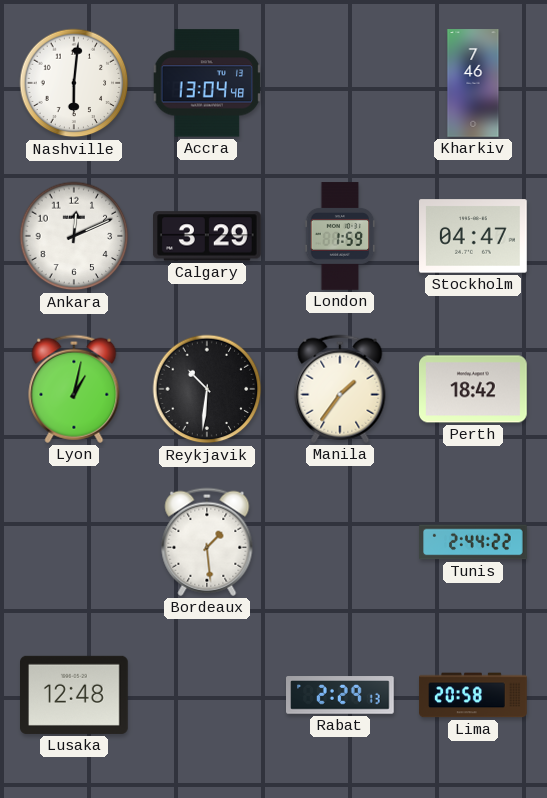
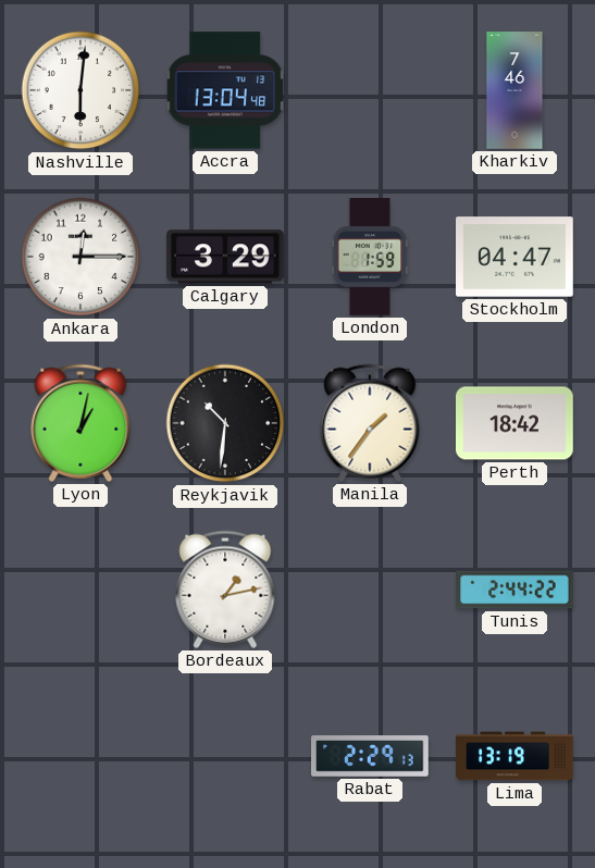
Ankara: 12:11 -> 12:15
Bordeaux: 1:29 -> 1:13
Lusaka: 12:48 -> none
Lima: 20:58 -> 13:19
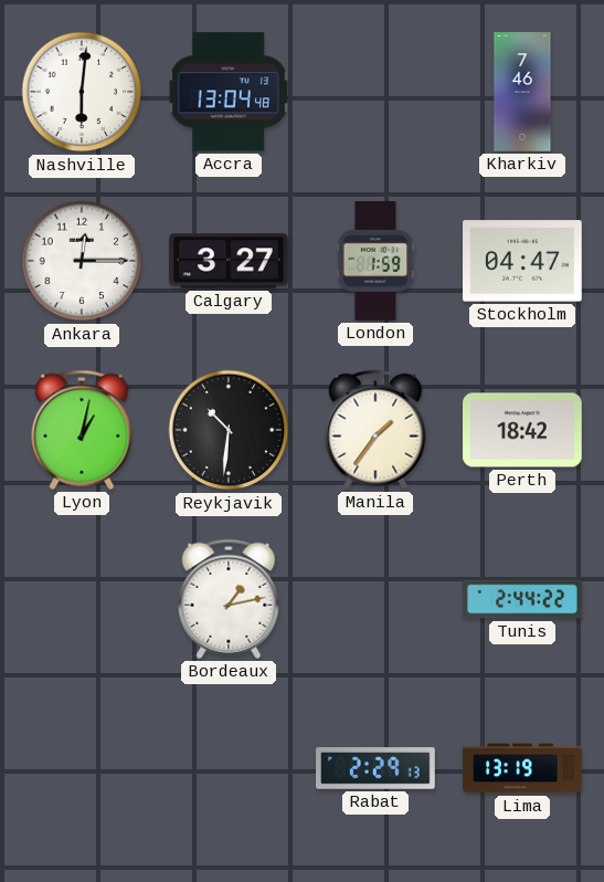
Calgary: 3:29 -> 3:27
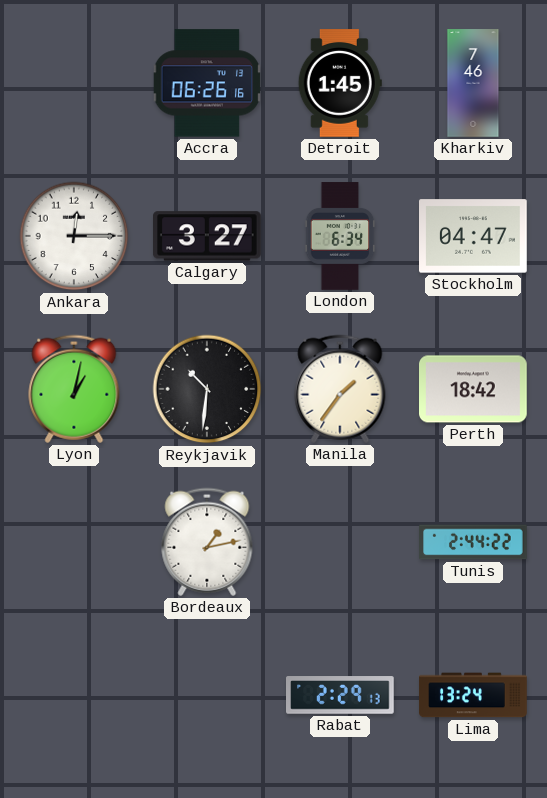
Nashville: 6:01 -> none
Accra: 13:04 -> 06:26
Detroit: none -> 1:45
London: 1:59 -> 6:34
Lima: 13:19 -> 13:24
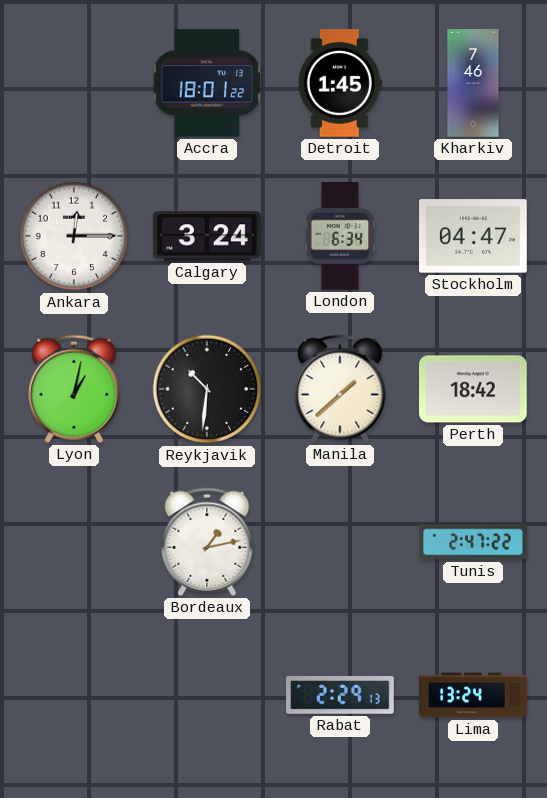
Accra: 06:26 -> 18:01
Calgary: 3:27 -> 3:24
Manila: 1:36 -> 1:38
Tunis: 2:44 -> 2:47
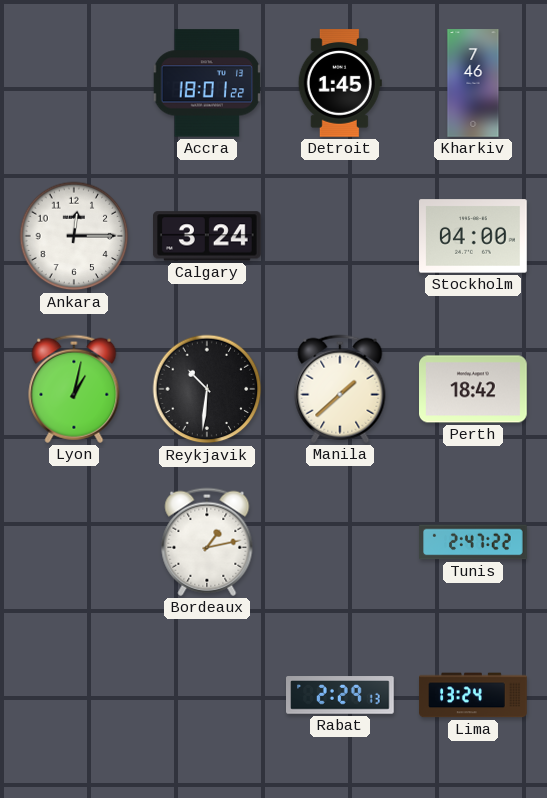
London: 6:34 -> none
Stockholm: 04:47 -> 04:00
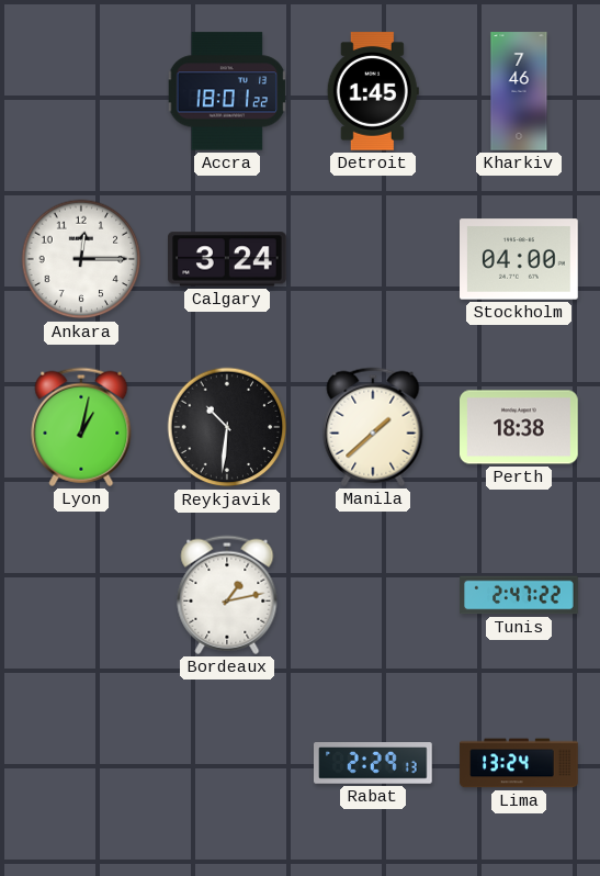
Perth: 18:42 -> 18:38
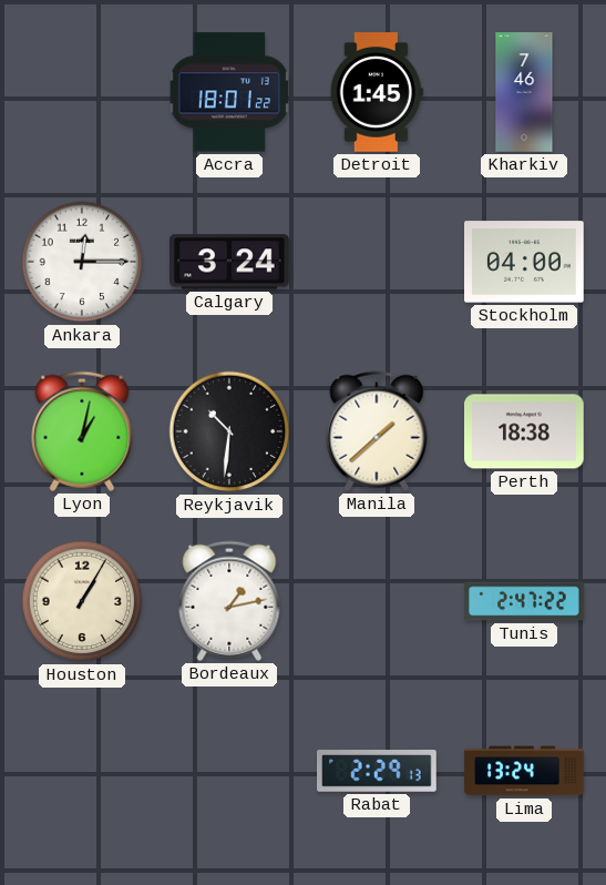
Houston: none -> 1:05
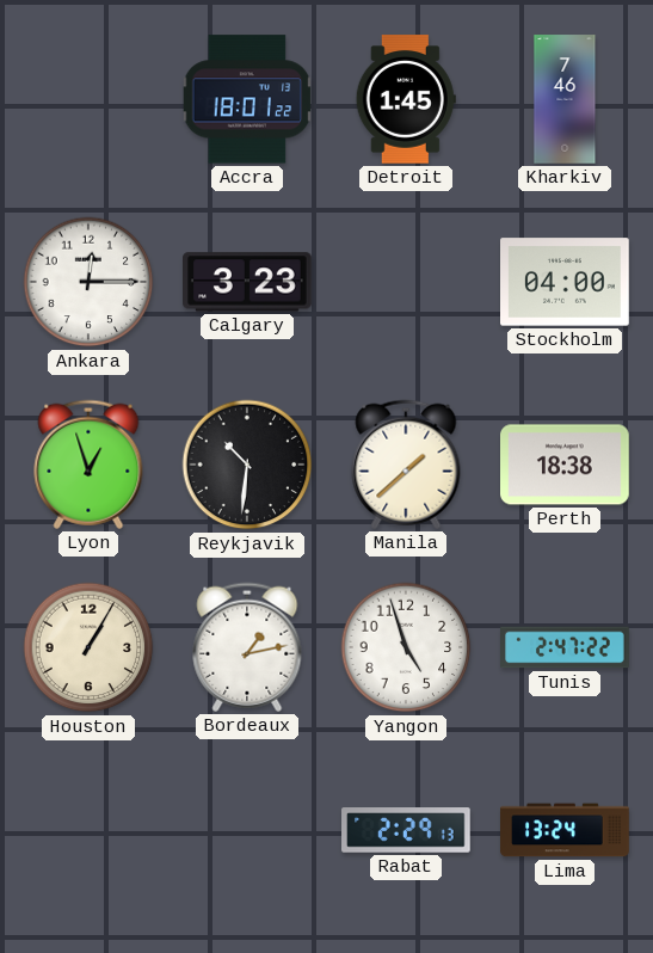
Calgary: 3:24 -> 3:23
Lyon: 1:02 -> 12:57
Yangon: none -> 4:57
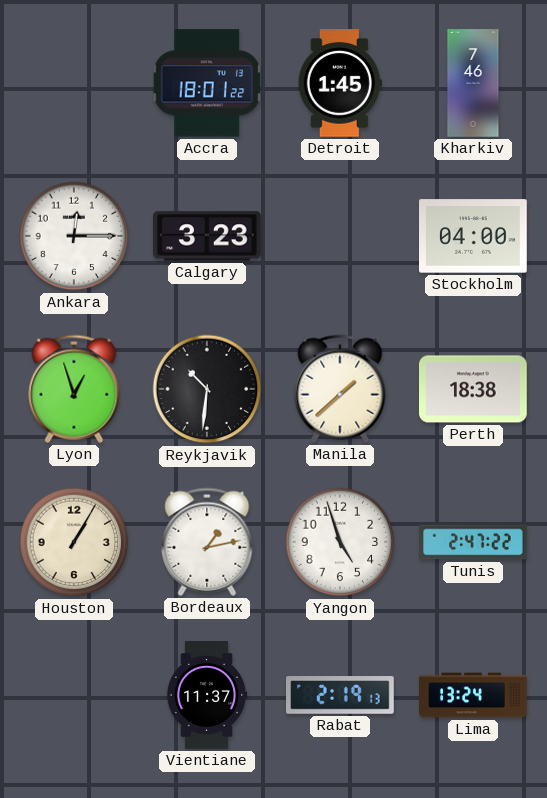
Vientiane: none -> 11:37
Rabat: 2:29 -> 2:19
